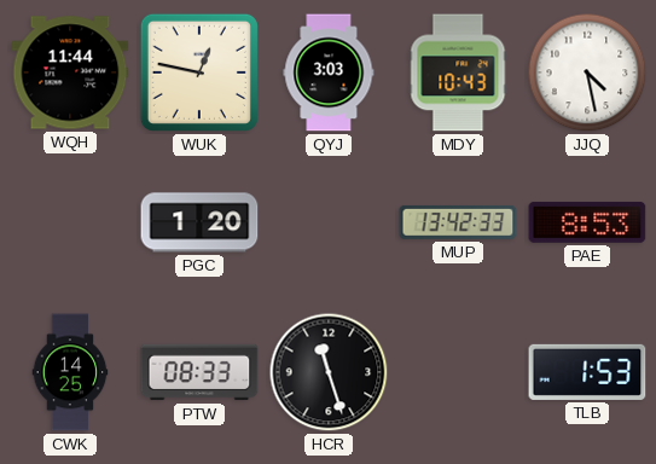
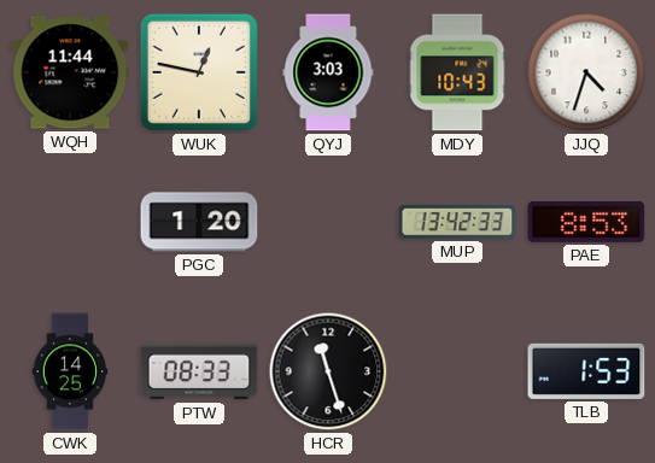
JJQ: 4:28 -> 4:33
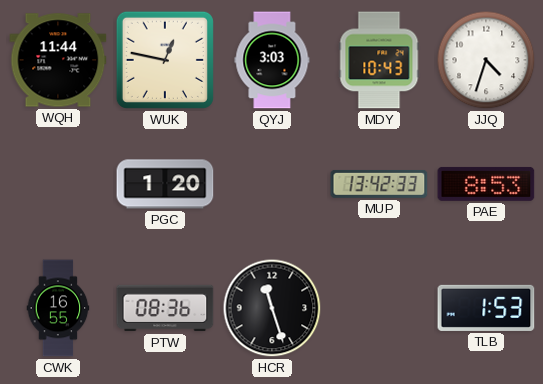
CWK: 14:25 -> 16:55
PTW: 08:33 -> 08:36
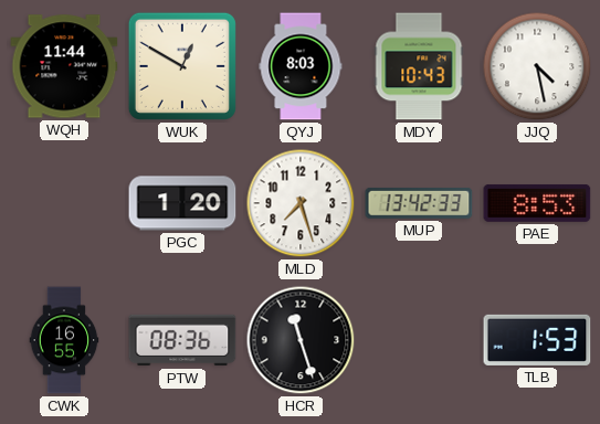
WUK: 12:47 -> 12:50
QYJ: 3:03 -> 8:03
JJQ: 4:33 -> 4:28
MLD: none -> 7:27
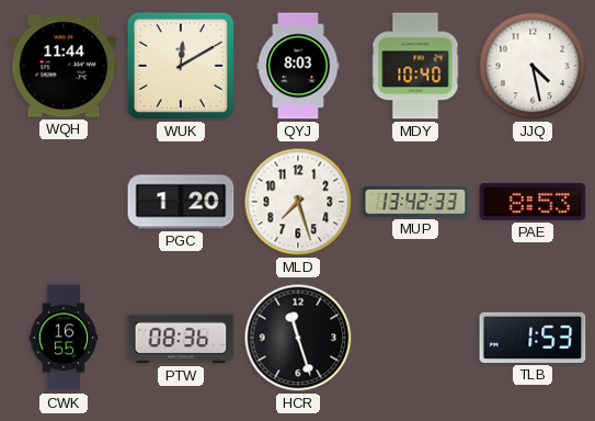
WUK: 12:50 -> 12:10
MDY: 10:43 -> 10:40
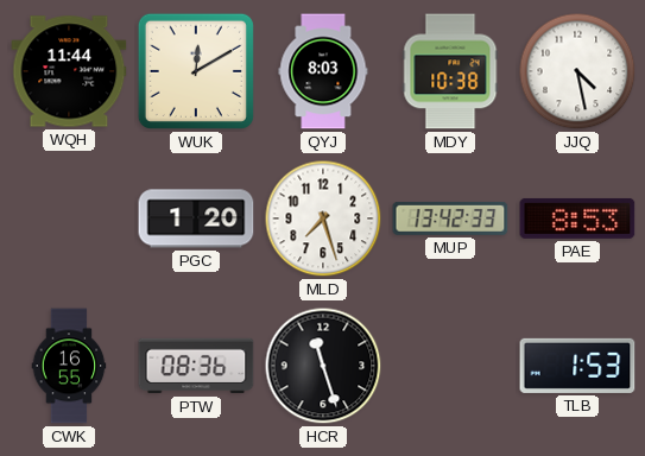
MDY: 10:40 -> 10:38
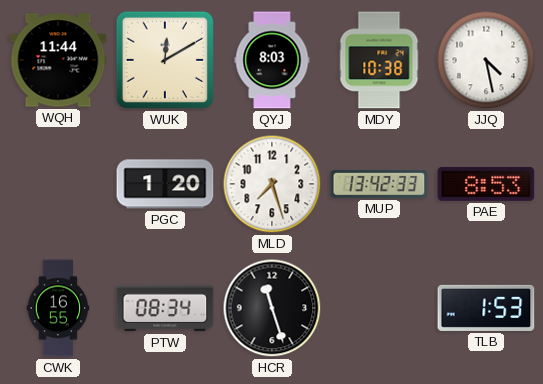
PTW: 08:36 -> 08:34
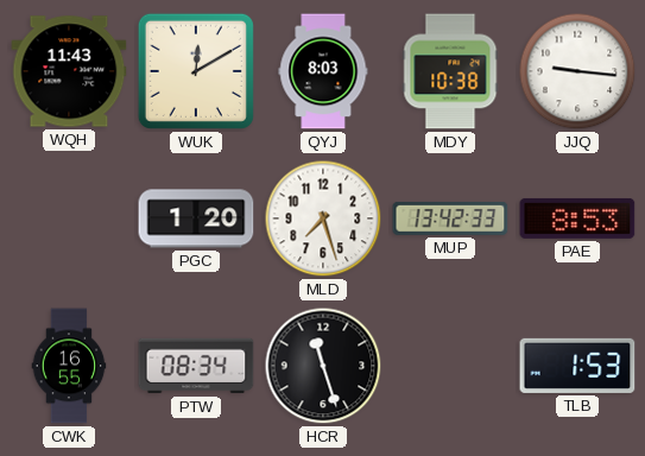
WQH: 11:44 -> 11:43
JJQ: 4:28 -> 9:16
